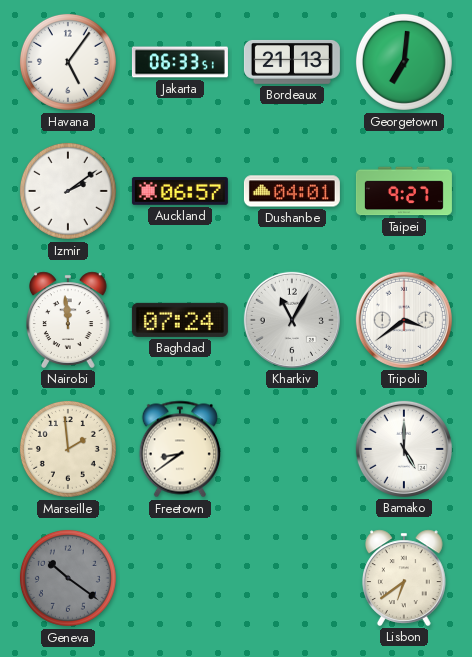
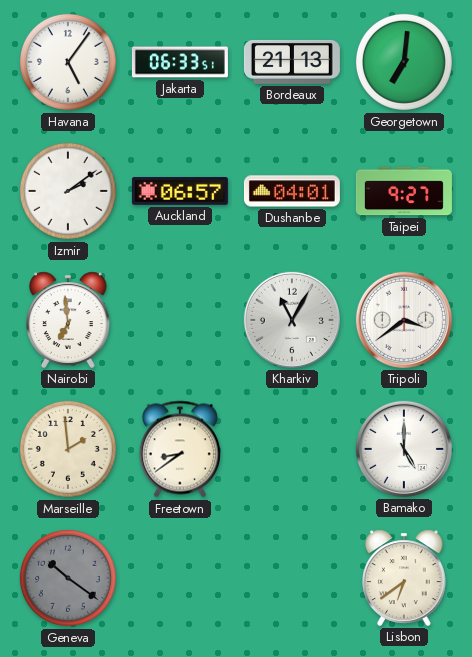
Nairobi: 11:59 -> 6:59
Baghdad: 07:24 -> none
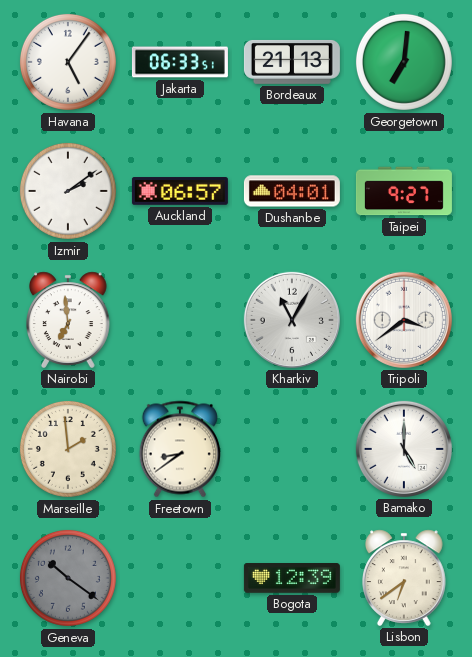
Bogota: none -> 12:39
